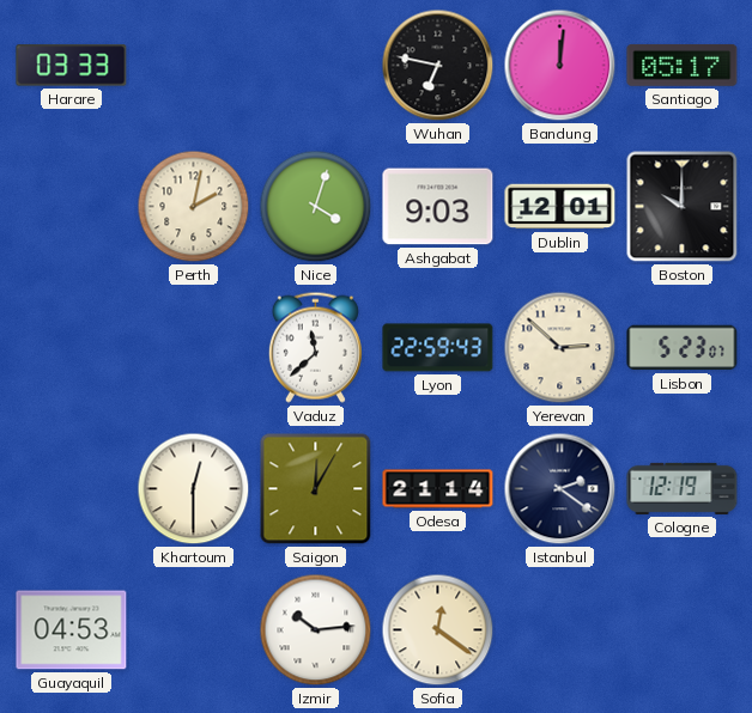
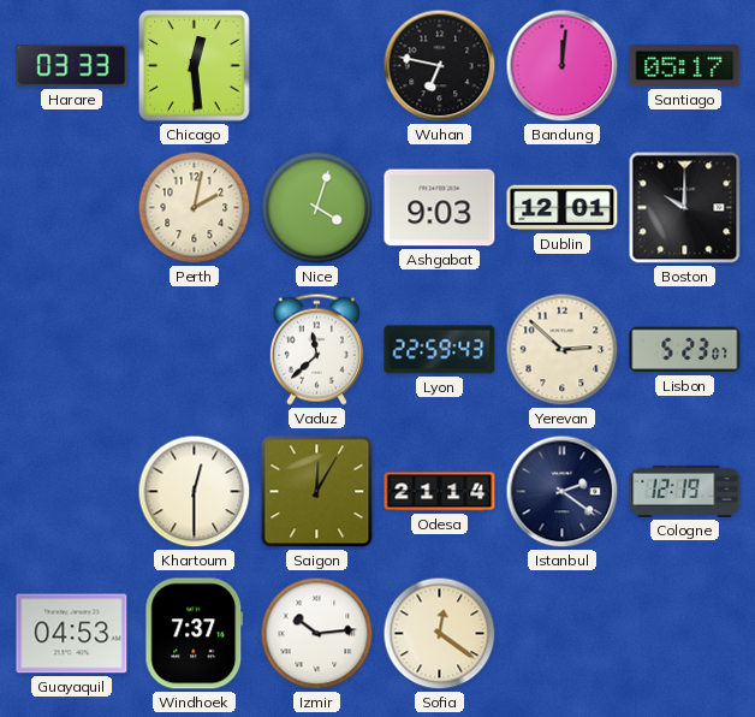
Chicago: none -> 12:29
Windhoek: none -> 7:37
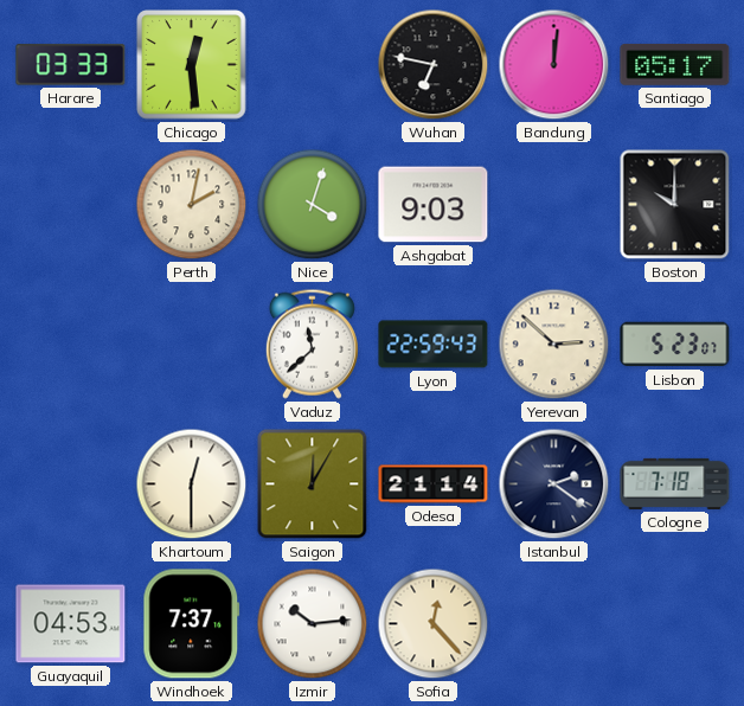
Dublin: 12:01 -> none
Cologne: 12:19 -> 7:18
Sofia: 12:21 -> 12:23
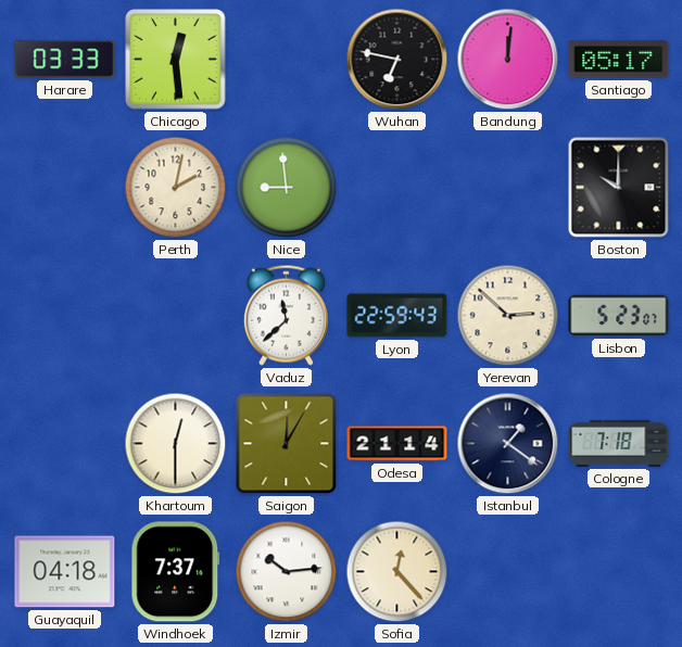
Nice: 4:03 -> 8:59
Ashgabat: 9:03 -> none
Istanbul: 2:21 -> 1:21
Guayaquil: 04:53 -> 04:18
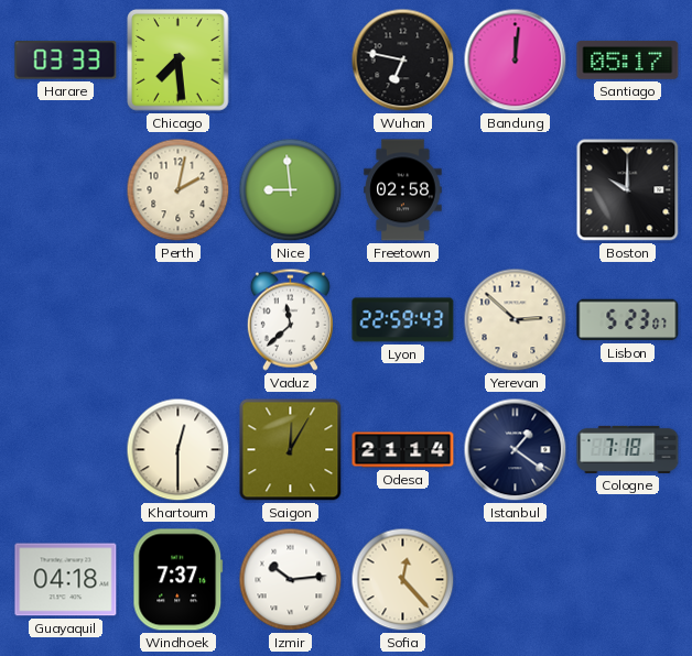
Chicago: 12:29 -> 7:29
Freetown: none -> 02:58
